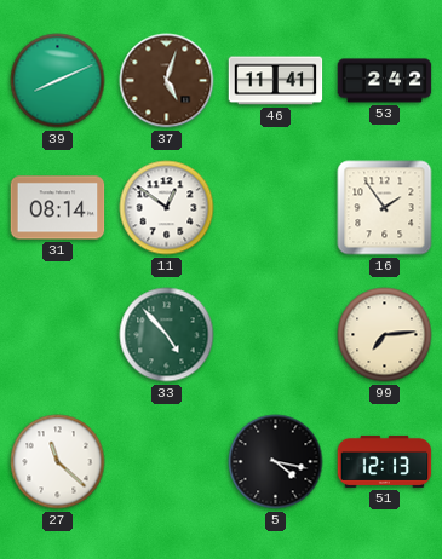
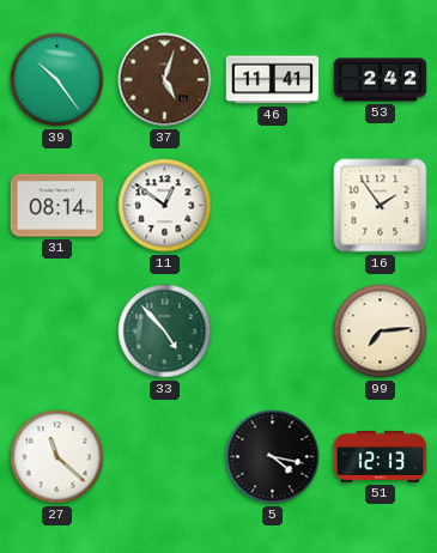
39: 8:11 -> 10:24
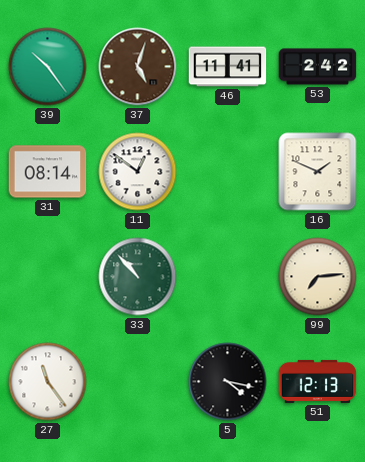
16: 1:54 -> 1:49
33: 4:53 -> 10:53
27: 11:22 -> 11:24
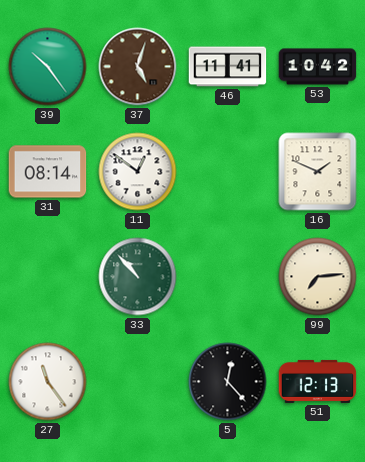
53: 2:42 -> 10:42
5: 4:17 -> 12:23
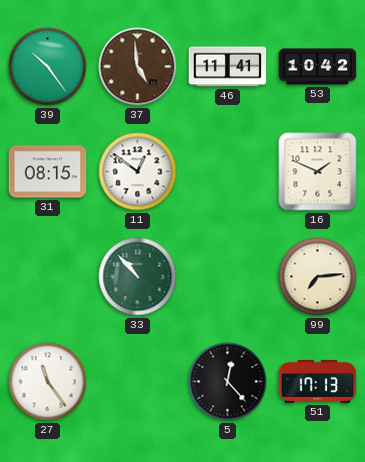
37: 5:03 -> 4:59
31: 08:14 -> 08:15
51: 12:13 -> 17:13
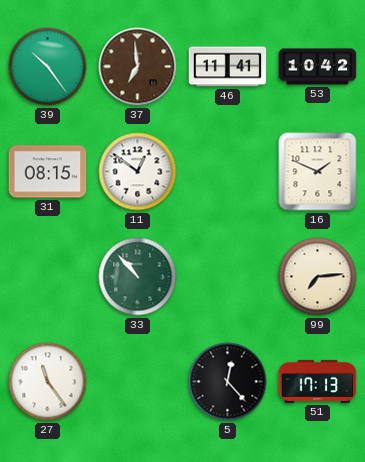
37: 4:59 -> 6:59
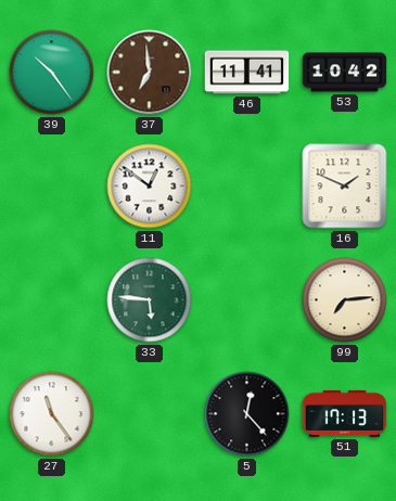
31: 08:15 -> none
33: 10:53 -> 5:46
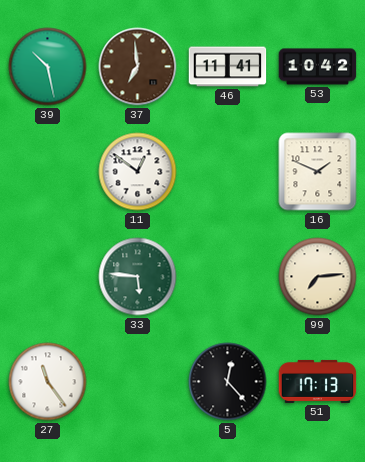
39: 10:24 -> 10:28
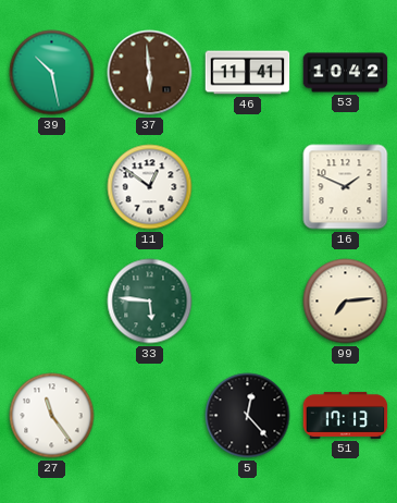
37: 6:59 -> 5:59
